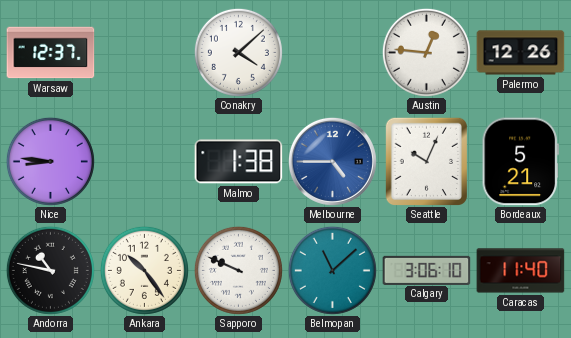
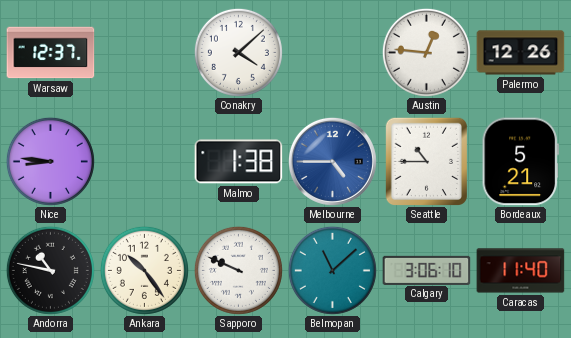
Seattle: 10:04 -> 10:45
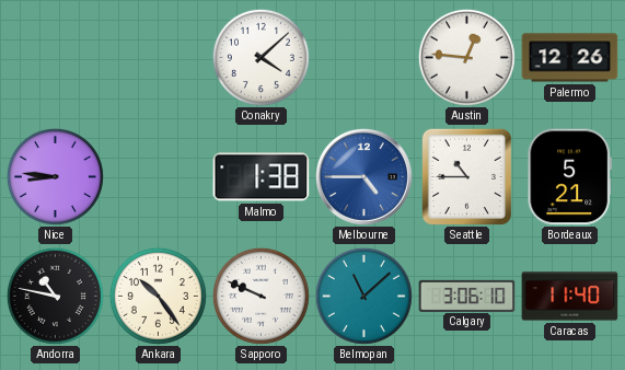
Warsaw: 12:37 -> none
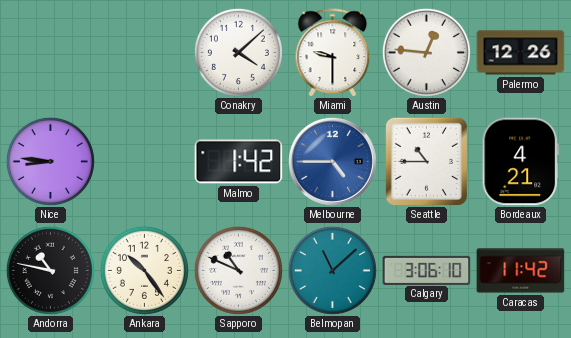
Miami: none -> 9:30
Malmo: 1:38 -> 1:42
Bordeaux: 5:21 -> 4:21
Sapporo: 9:49 -> 10:49
Caracas: 11:40 -> 11:42
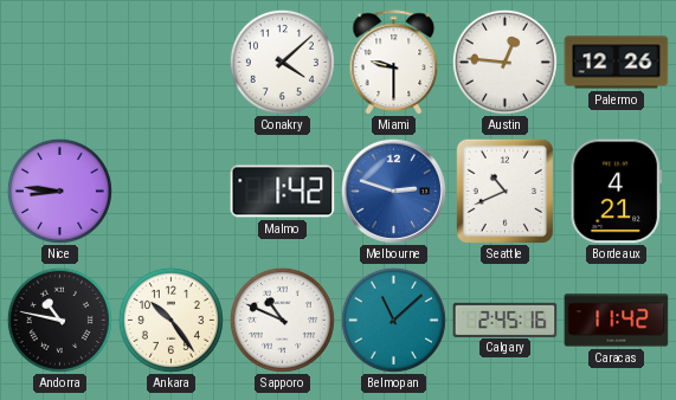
Melbourne: 4:45 -> 2:48
Seattle: 10:45 -> 10:41
Calgary: 3:06 -> 2:45
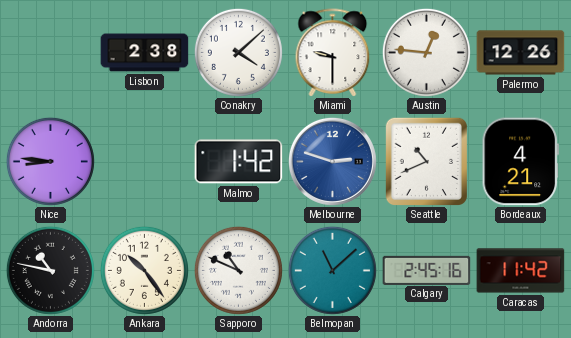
Lisbon: none -> 2:38
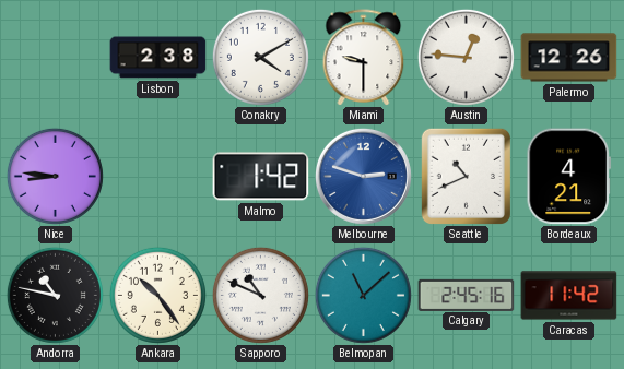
Conakry: 4:08 -> 4:10
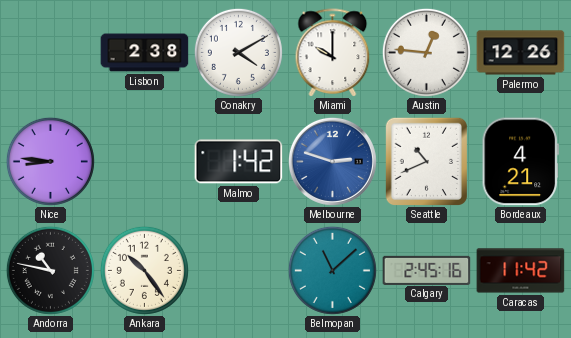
Miami: 9:30 -> 10:00
Sapporo: 10:49 -> none
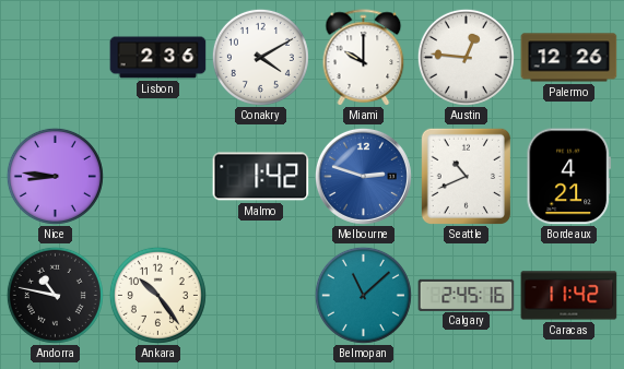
Lisbon: 2:38 -> 2:36
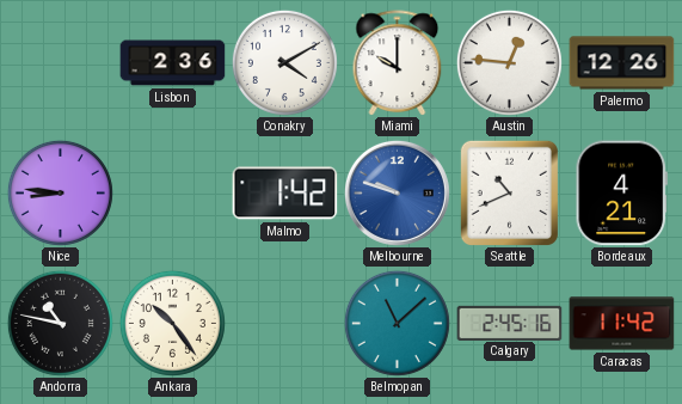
Melbourne: 2:48 -> 9:48
